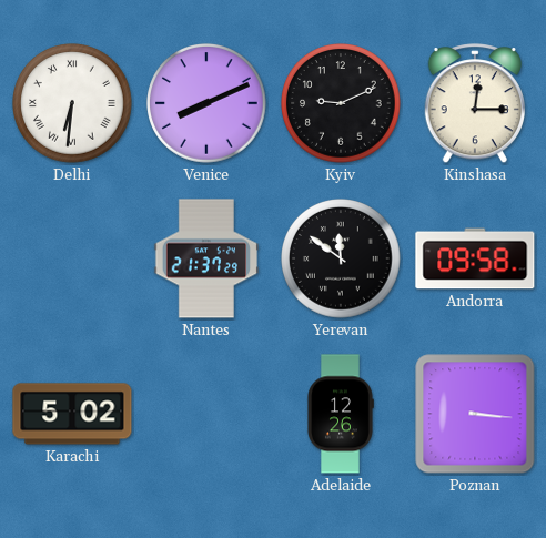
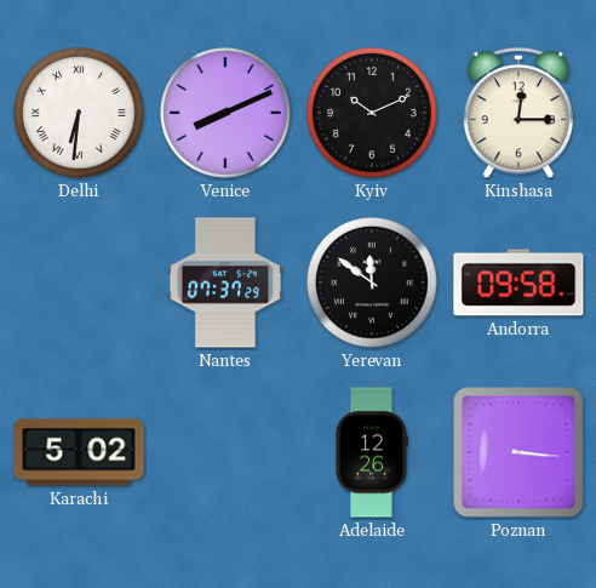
Kyiv: 9:11 -> 10:11
Nantes: 21:37 -> 07:37
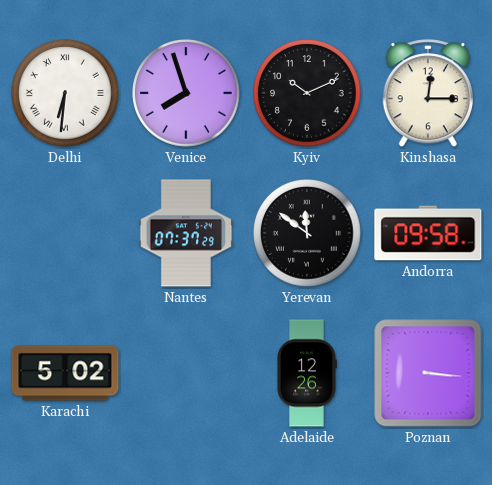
Venice: 8:11 -> 7:57
